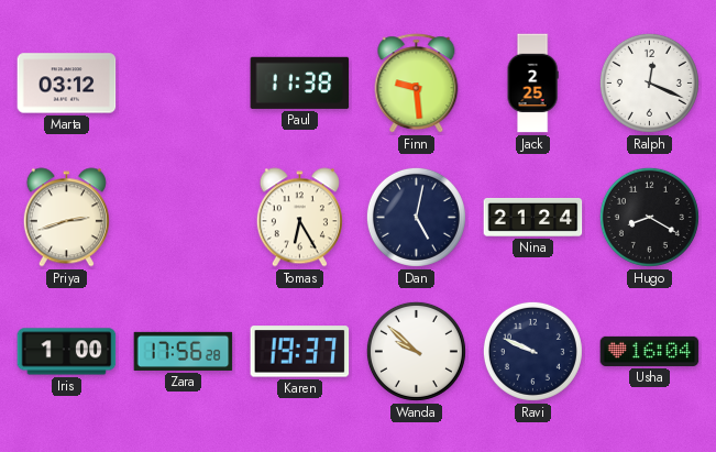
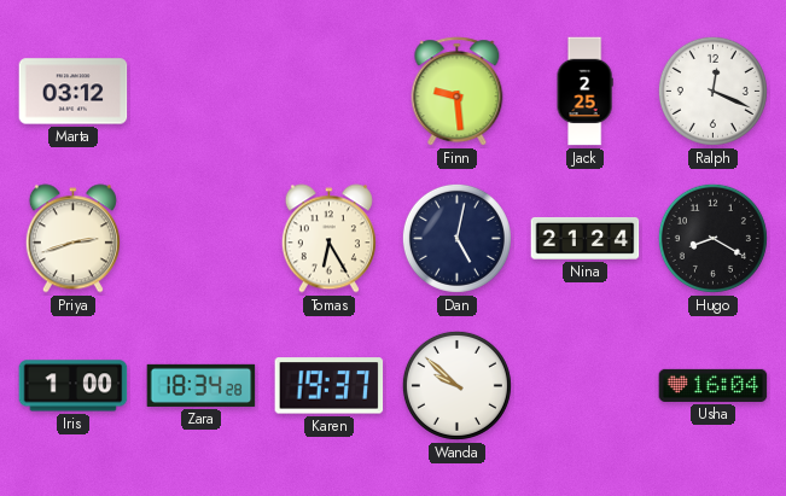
Paul: 11:38 -> none
Zara: 17:56 -> 18:34
Ravi: 9:49 -> none
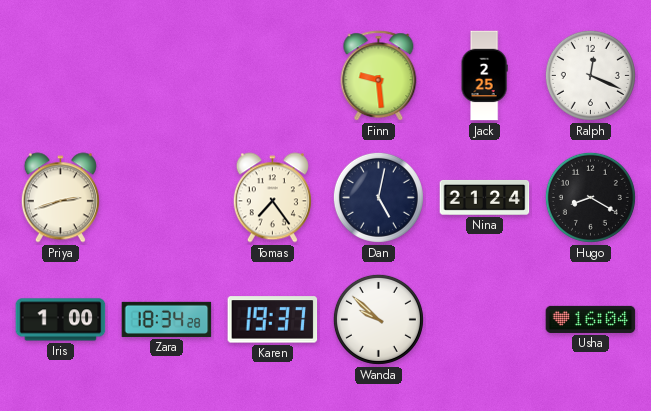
Marta: 03:12 -> none
Tomas: 6:25 -> 7:24
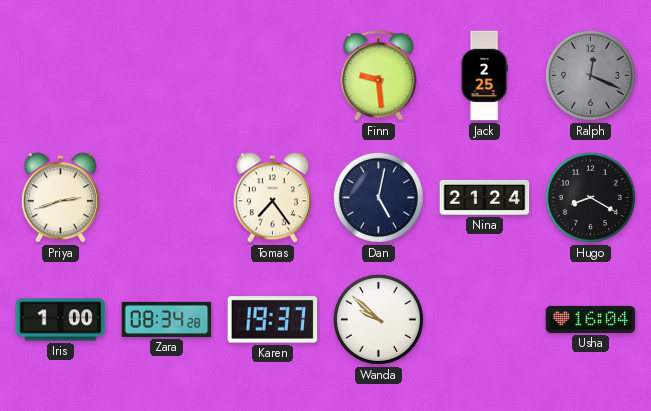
Ralph dial: white -> grey
Zara: 18:34 -> 08:34
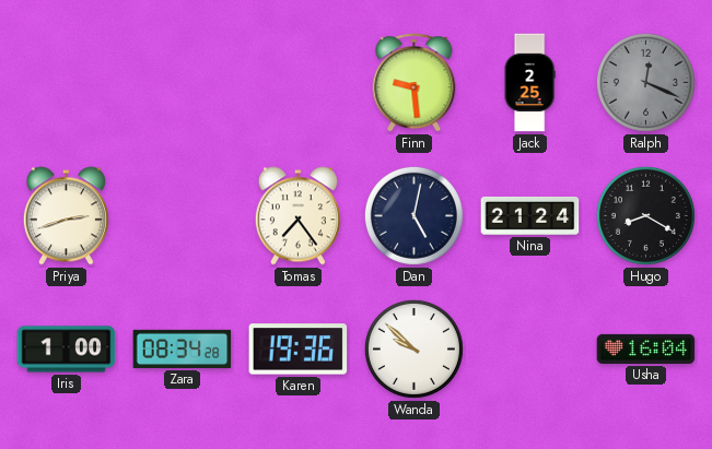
Karen: 19:37 -> 19:36
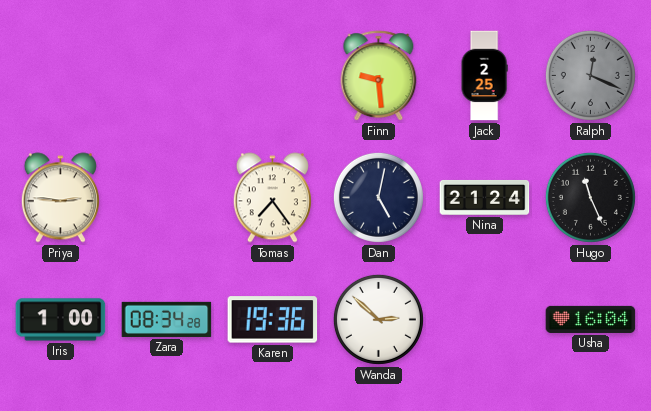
Priya: 2:42 -> 2:46
Hugo: 8:20 -> 11:26
Wanda: 9:52 -> 2:52
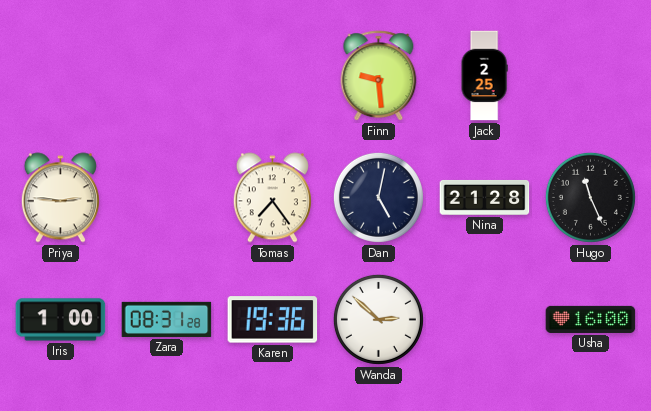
Ralph: 12:19 -> none
Nina: 21:24 -> 21:28
Zara: 08:34 -> 08:31
Usha: 16:04 -> 16:00
